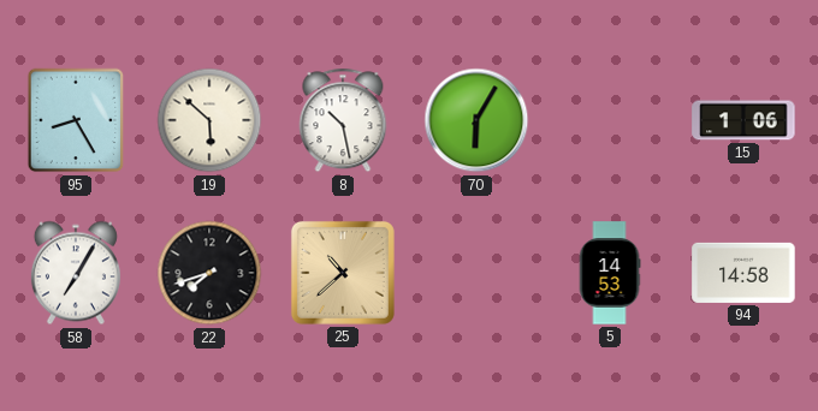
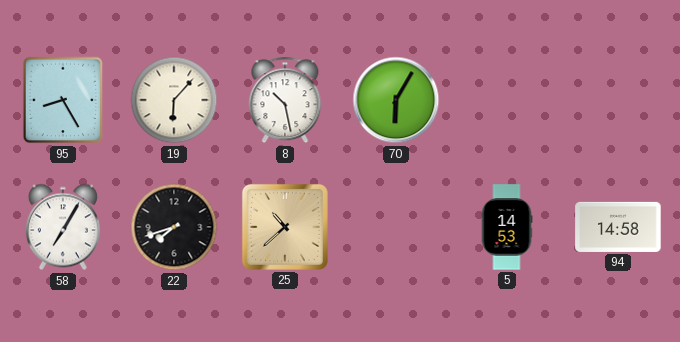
19: 5:52 -> 6:07
15: 1:06 -> none
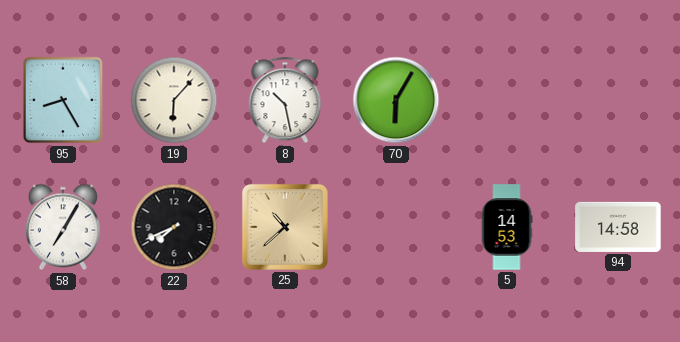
22: 7:42 -> 7:41
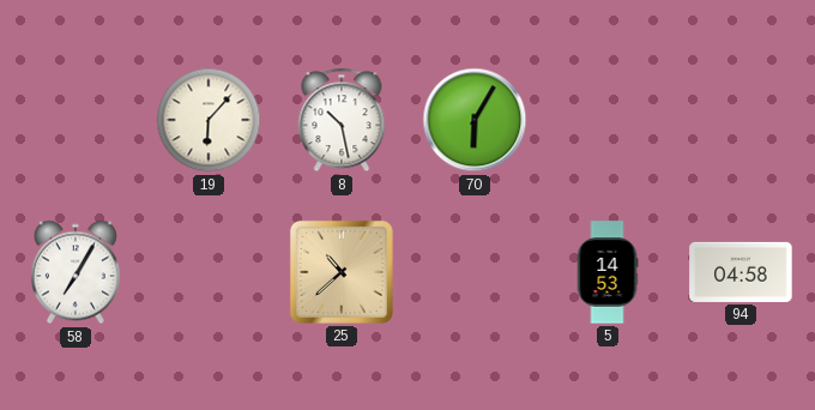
95: 8:25 -> none
22: 7:41 -> none
94: 14:58 -> 04:58
